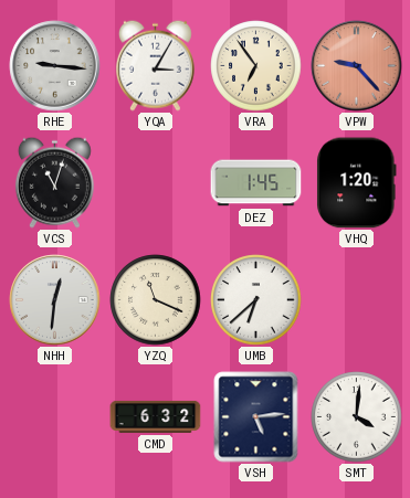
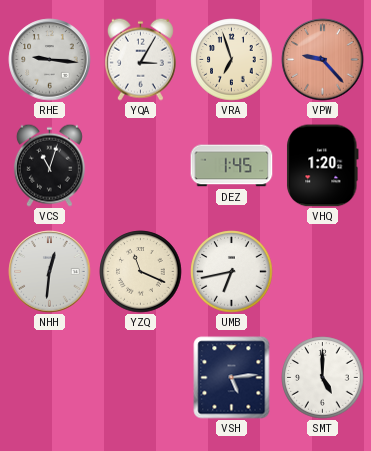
VRA: 6:54 -> 6:57
UMB: 6:38 -> 6:43
CMD: 6:32 -> none
SMT: 4:01 -> 5:00
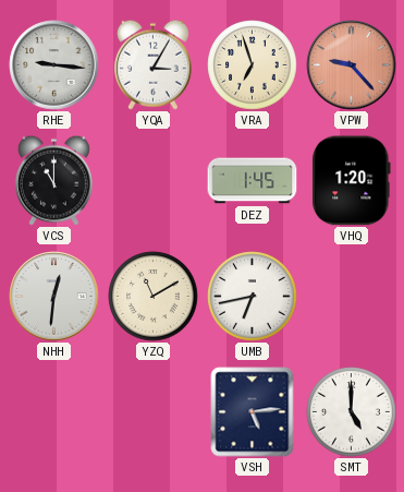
VCS: 11:03 -> 11:00
YZQ: 11:19 -> 11:10
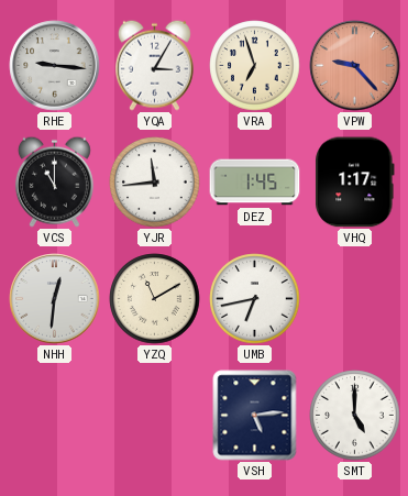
YJR: none -> 11:44
VHQ: 1:20 -> 1:17
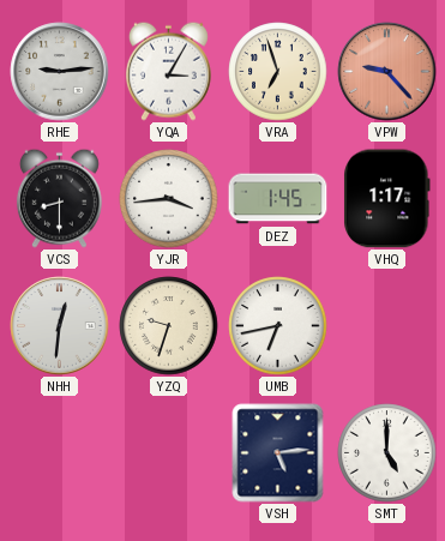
RHE: 9:16 -> 9:14
VCS: 11:00 -> 8:30
YJR: 11:44 -> 3:44
YZQ: 11:10 -> 9:33
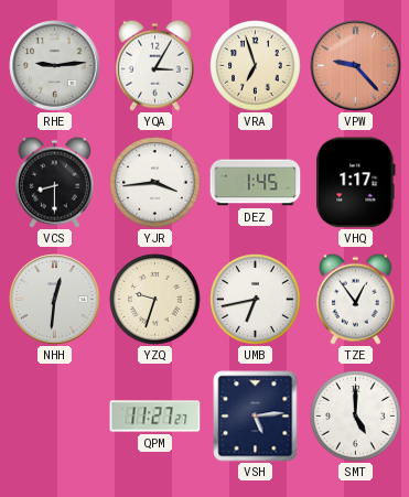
TZE: none -> 12:54
QPM: none -> 11:27
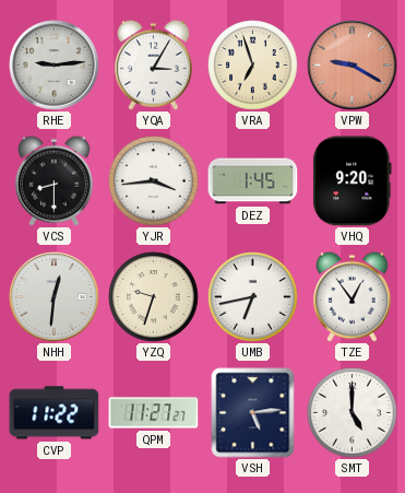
VPW: 9:23 -> 9:20
VHQ: 1:17 -> 9:20
CVP: none -> 11:22
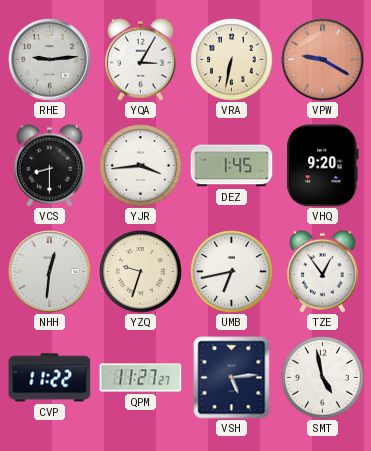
VRA: 6:57 -> 6:32
SMT: 5:00 -> 4:58
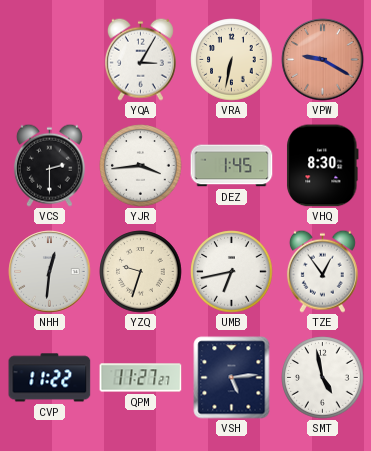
RHE: 9:14 -> none
VCS: 8:30 -> 2:30
VHQ: 9:20 -> 8:30
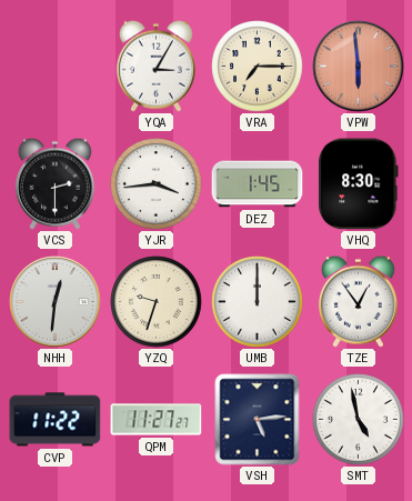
VRA: 6:32 -> 7:15
VPW: 9:20 -> 5:59
UMB: 6:43 -> 12:00
